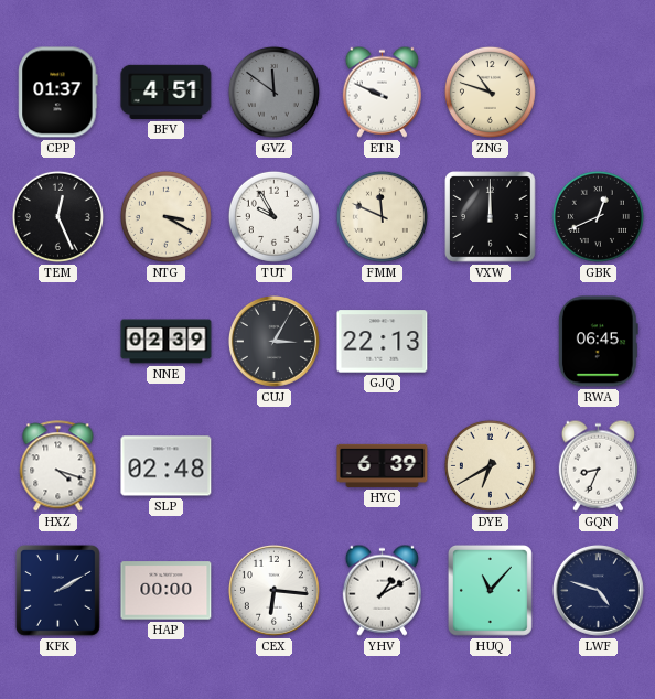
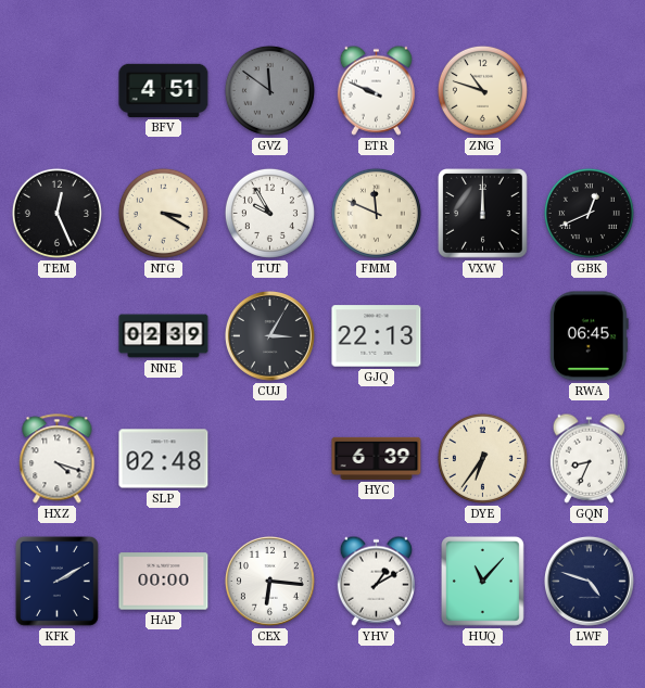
CPP: 01:37 -> none
DYE: 6:40 -> 6:36
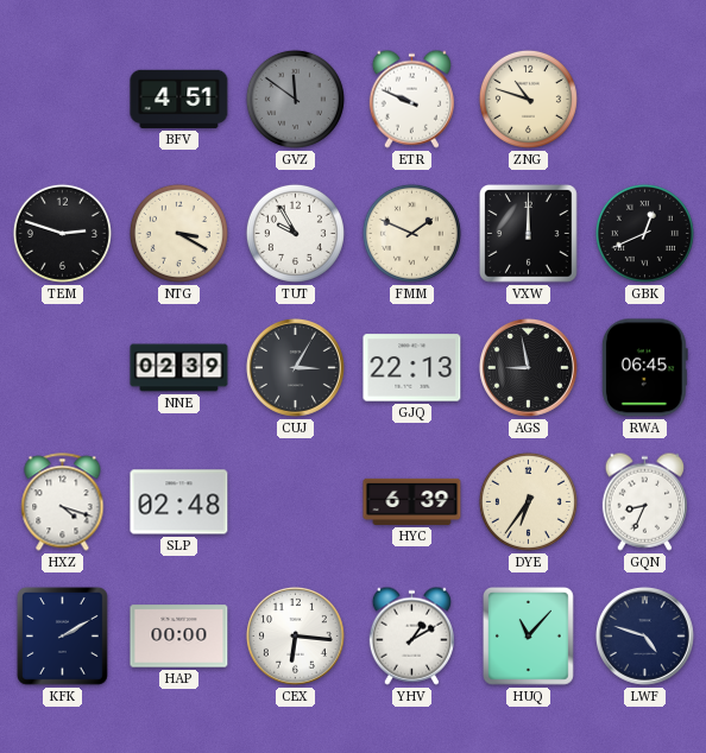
TEM: 12:26 -> 2:48
FMM: 11:49 -> 1:49
AGS: none -> 8:58
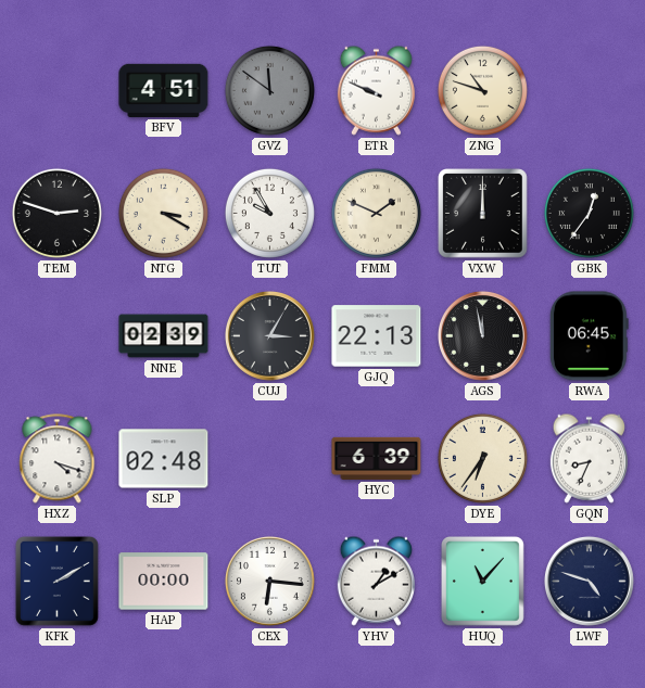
GBK: 12:41 -> 12:36
AGS: 8:58 -> 11:58
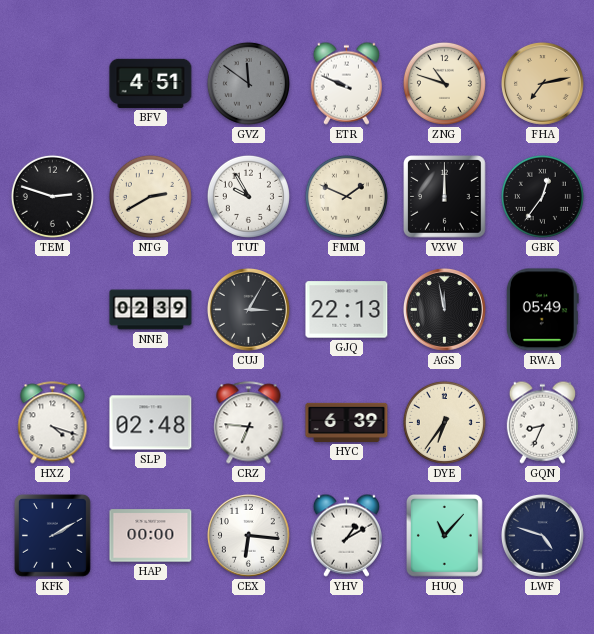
FHA: none -> 7:13
NTG: 3:20 -> 2:40
RWA: 06:45 -> 05:49
CRZ: none -> 6:46
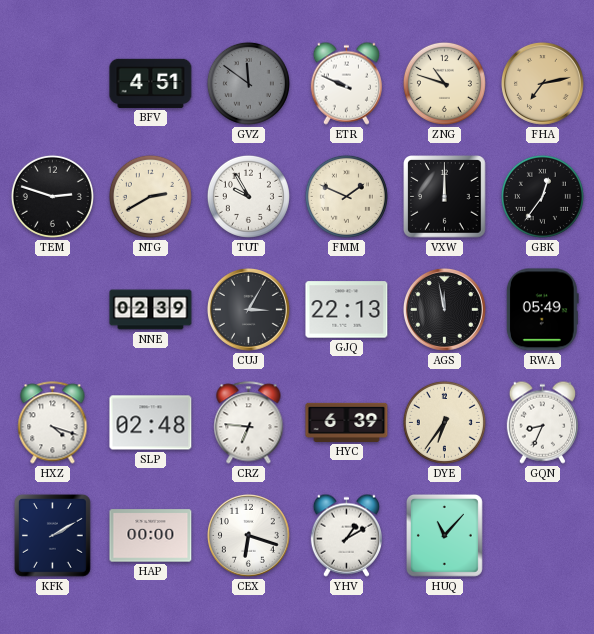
CEX: 6:16 -> 6:18
LWF: 4:48 -> none
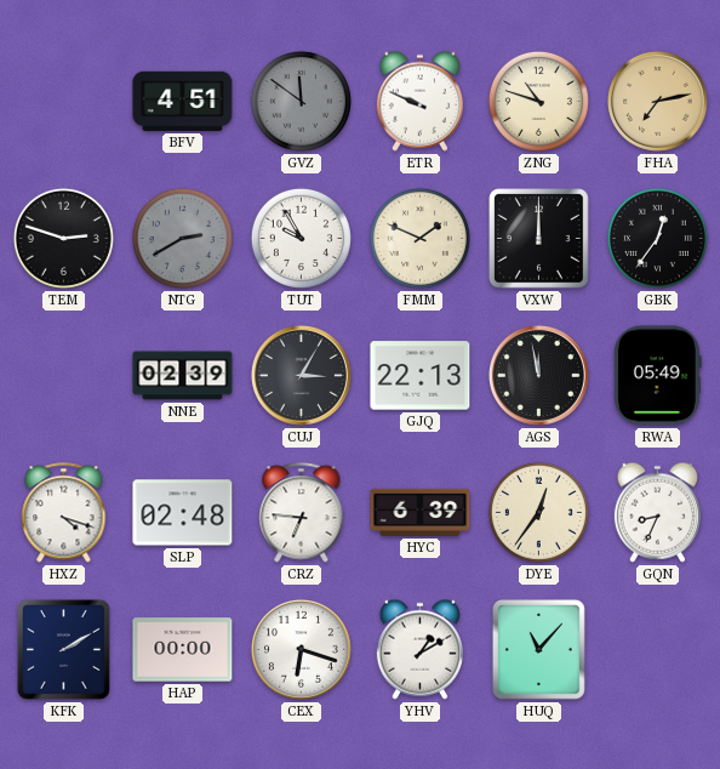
NTG dial: cream -> grey
DYE: 6:36 -> 12:36
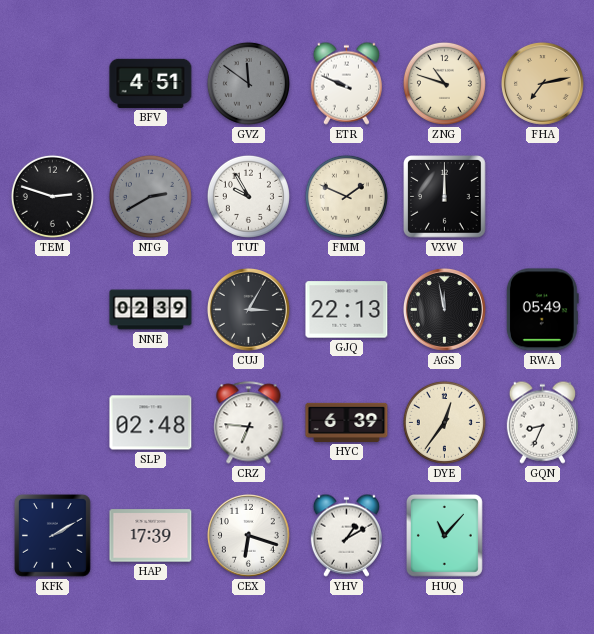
GBK: 12:36 -> none
HXZ: 4:18 -> none
HAP: 00:00 -> 17:39
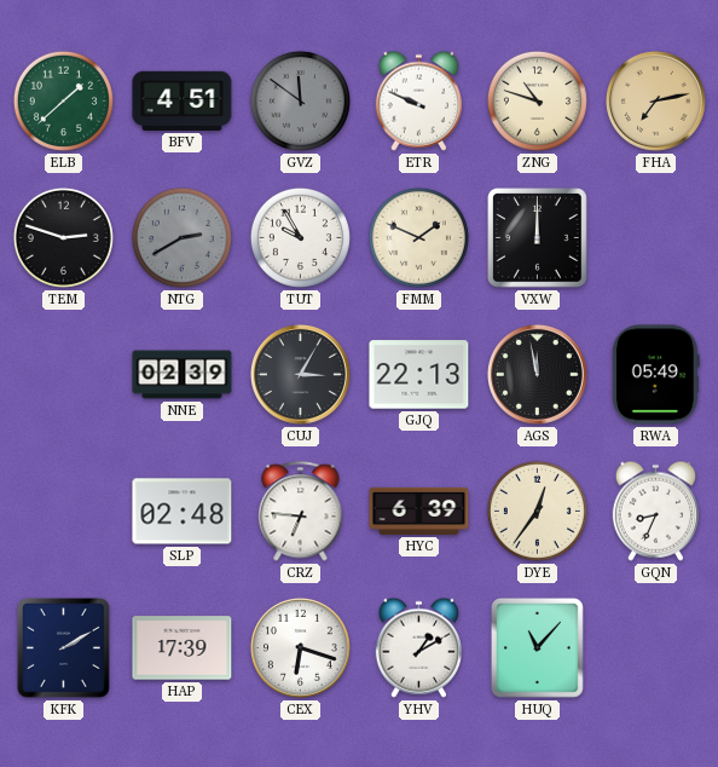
ELB: none -> 1:38
